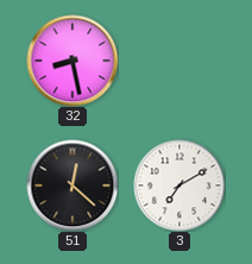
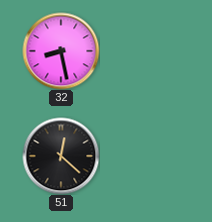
3: 7:10 -> none
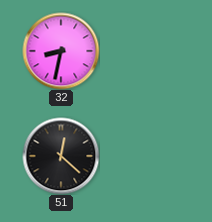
32: 8:28 -> 8:32
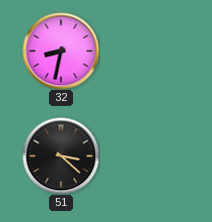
51: 12:22 -> 3:22
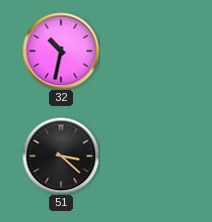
32: 8:32 -> 10:32
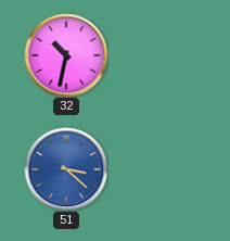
51 dial: black -> blue
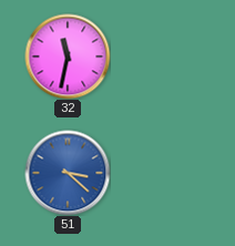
32: 10:32 -> 11:32
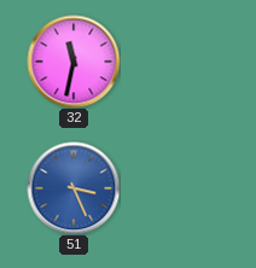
51: 3:22 -> 3:26
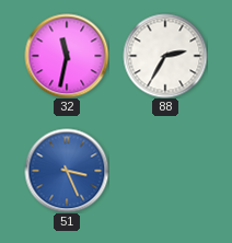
88: none -> 2:35
